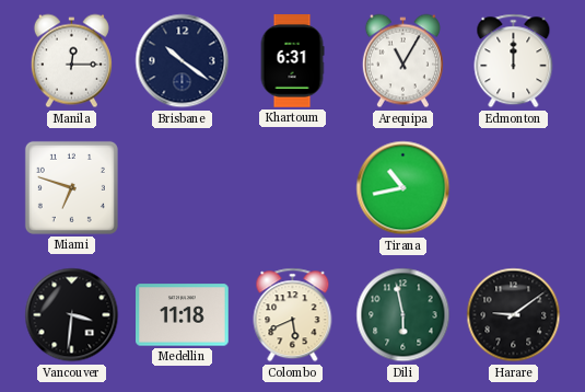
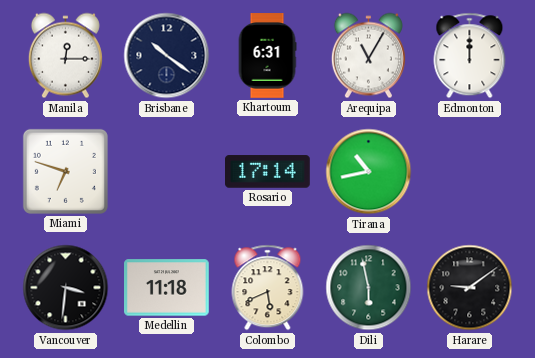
Rosario: none -> 17:14
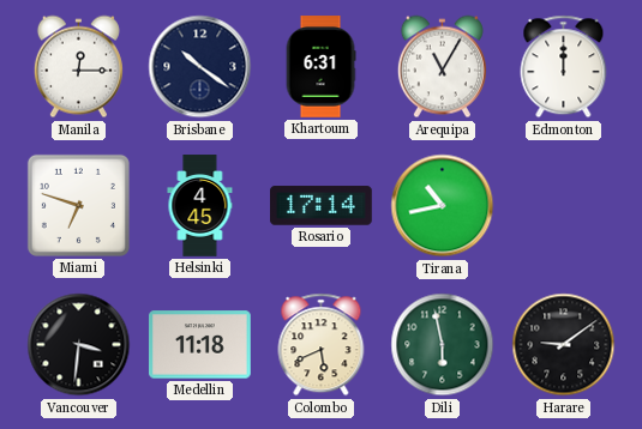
Helsinki: none -> 4:45
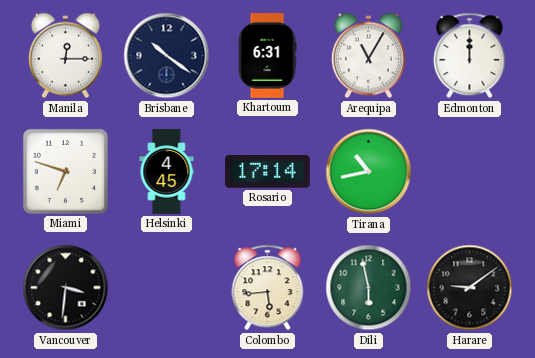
Medellin: 11:18 -> none
Colombo: 5:41 -> 5:44
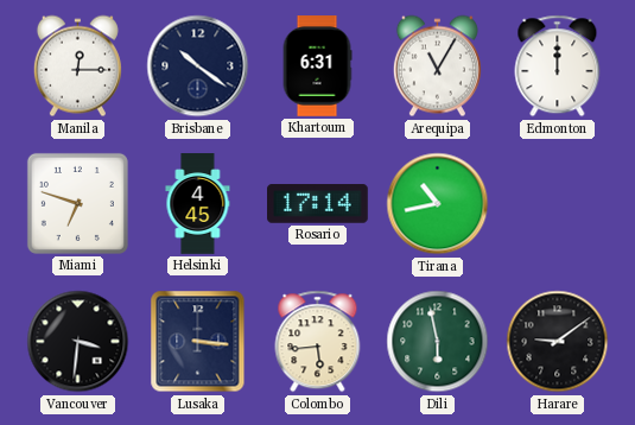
Lusaka: none -> 3:16
